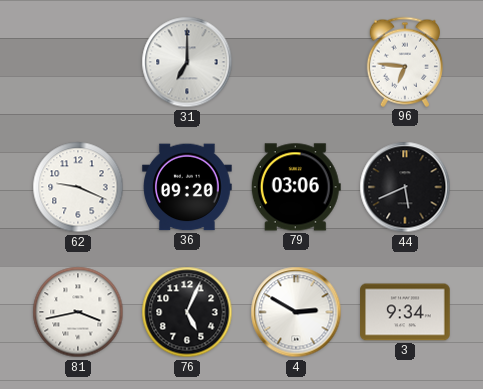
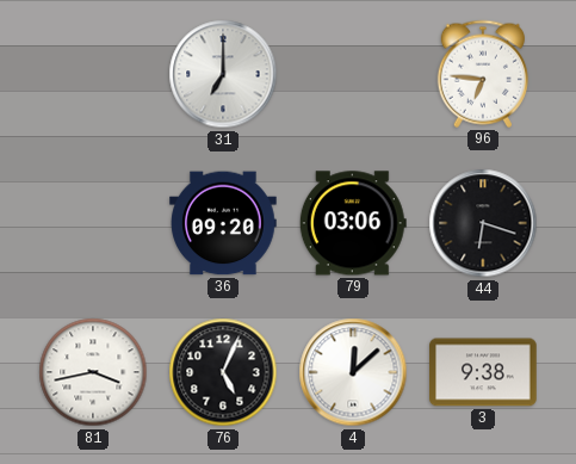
62: 9:19 -> none
44: 5:41 -> 6:18
4: 2:50 -> 12:08
3: 9:34 -> 9:38
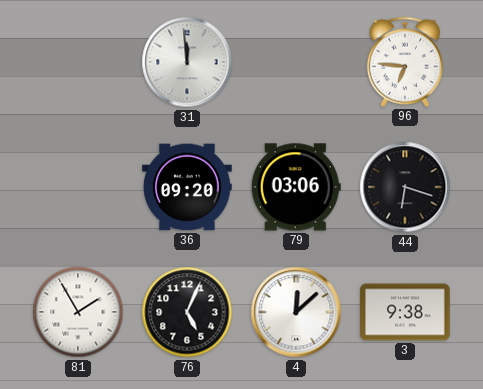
31: 7:00 -> 11:59
81: 3:43 -> 1:55
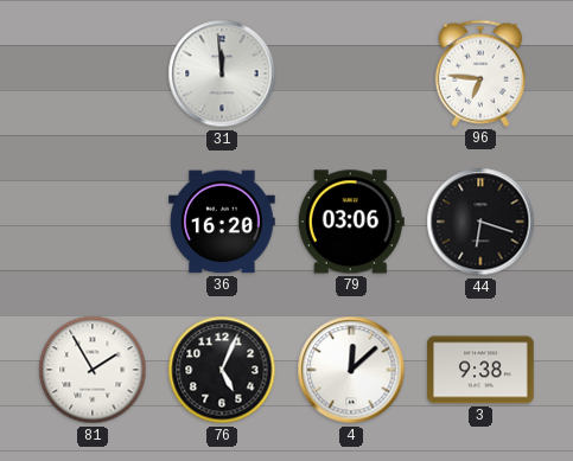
36: 09:20 -> 16:20
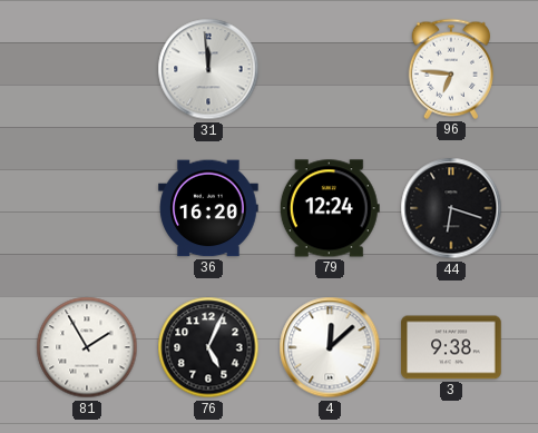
79: 03:06 -> 12:24
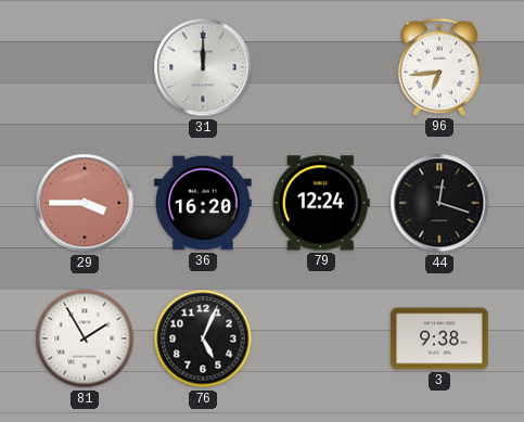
31: 11:59 -> 12:00
96: 6:46 -> 6:44
29: none -> 3:45
44: 6:18 -> 12:18
4: 12:08 -> none
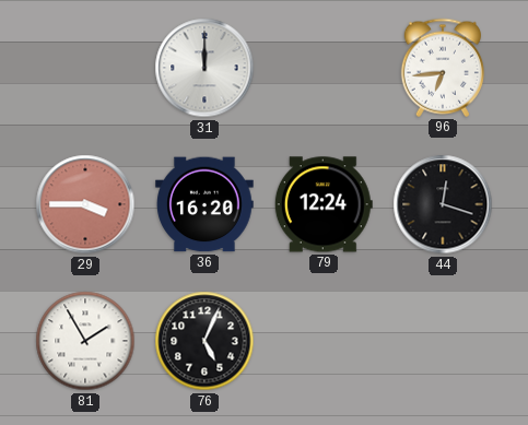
3: 9:38 -> none
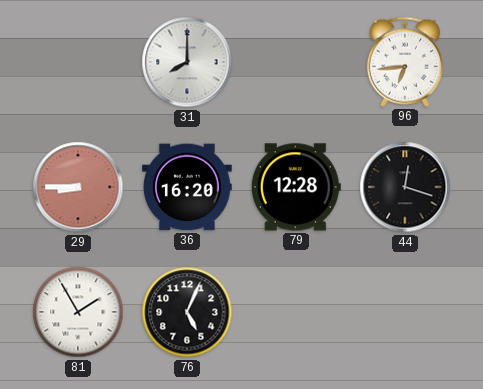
31: 12:00 -> 8:00
29: 3:45 -> 8:45
79: 12:24 -> 12:28
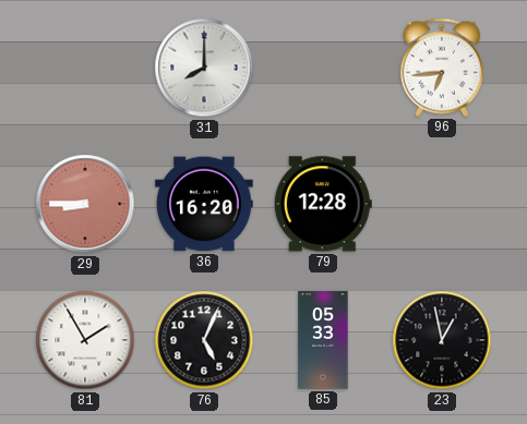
44: 12:18 -> none
85: none -> 05:33
23: none -> 12:58
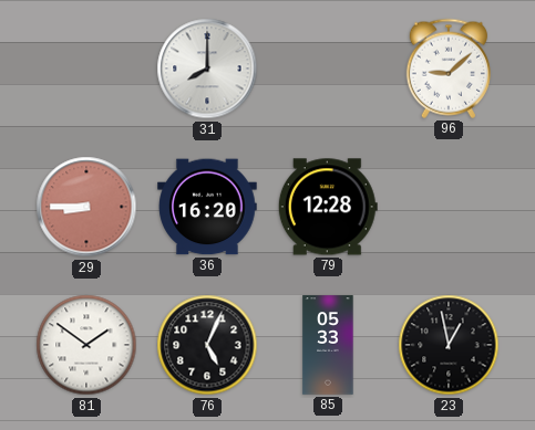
96: 6:44 -> 9:08
81: 1:55 -> 1:51
